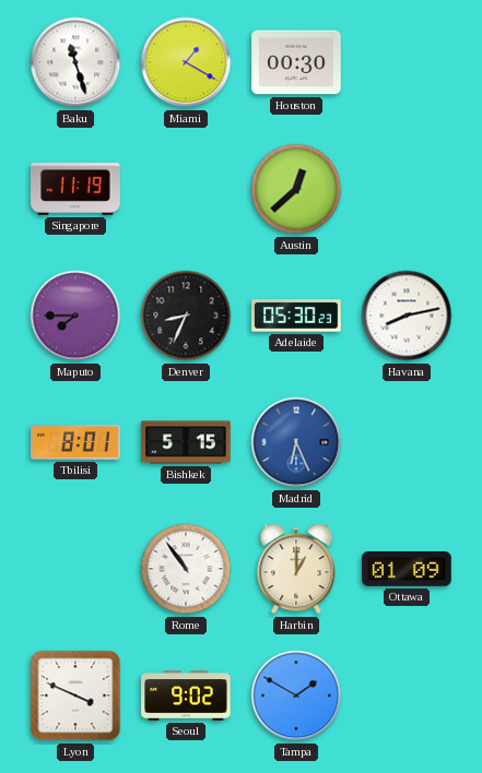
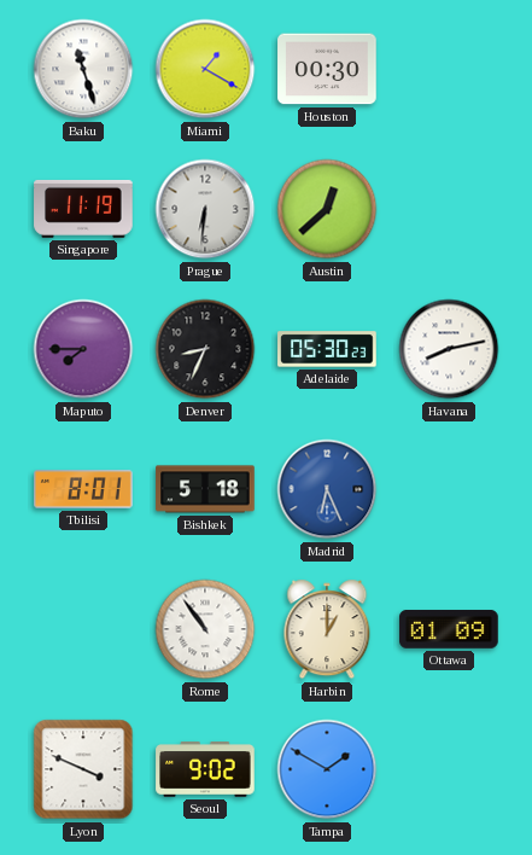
Prague: none -> 6:31
Bishkek: 5:15 -> 5:18
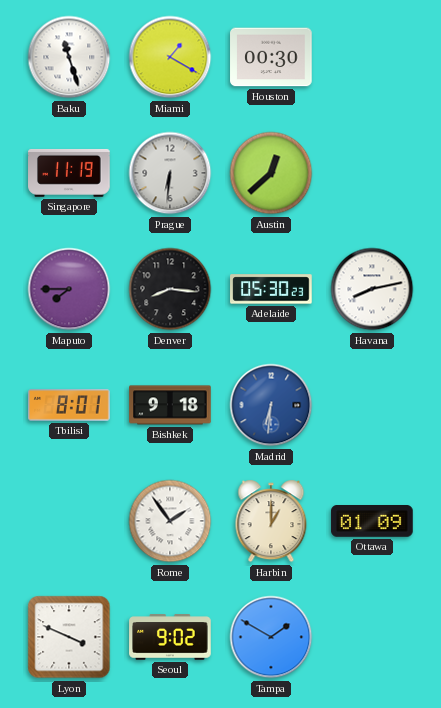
Denver: 8:34 -> 8:16
Bishkek: 5:18 -> 9:18
Madrid: 6:26 -> 6:31
Rome: 10:54 -> 1:54
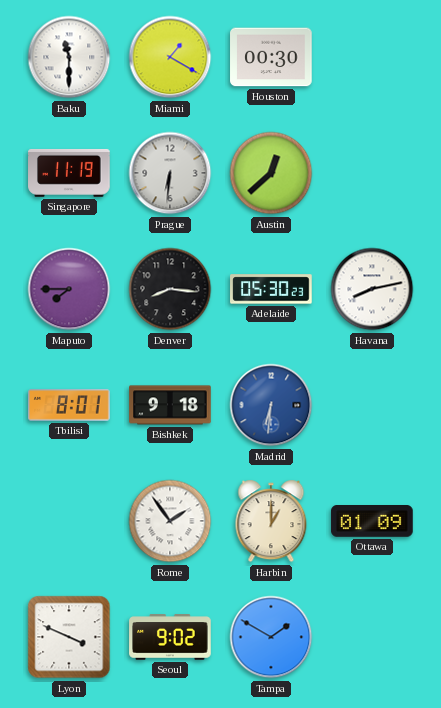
Baku: 11:27 -> 11:30
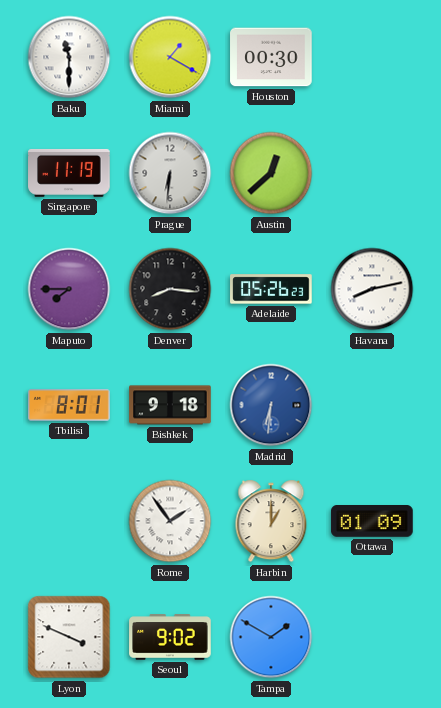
Adelaide: 05:30 -> 05:26
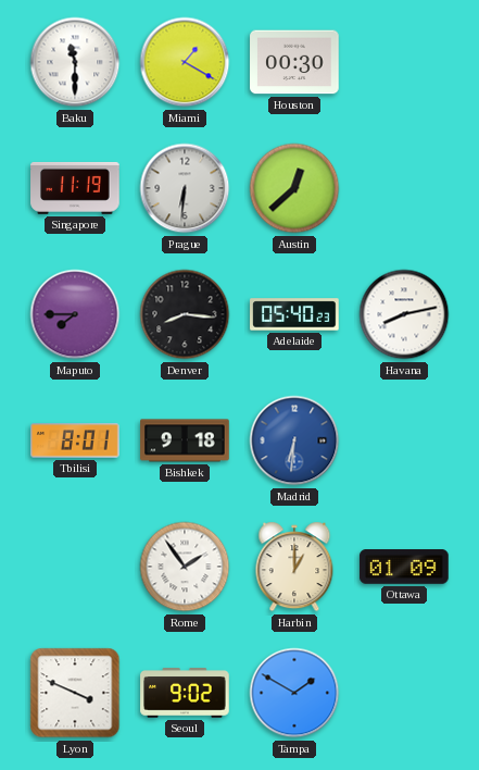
Adelaide: 05:26 -> 05:40
